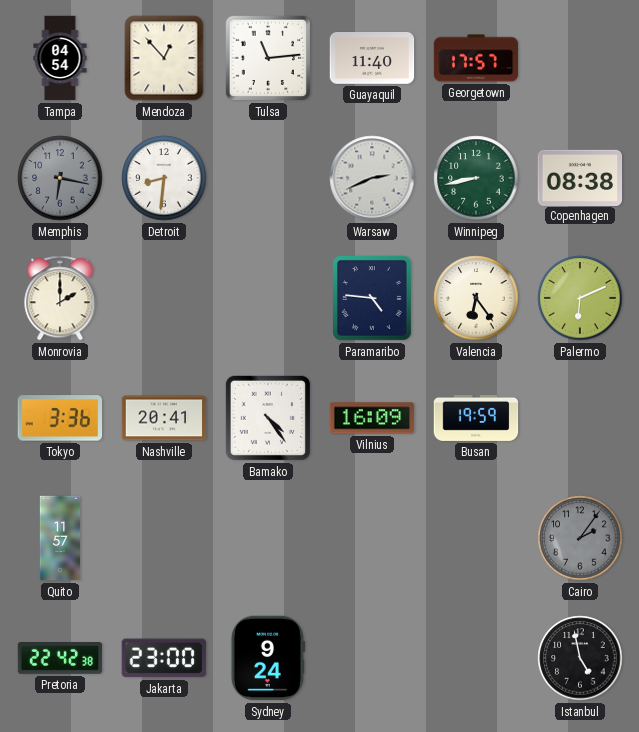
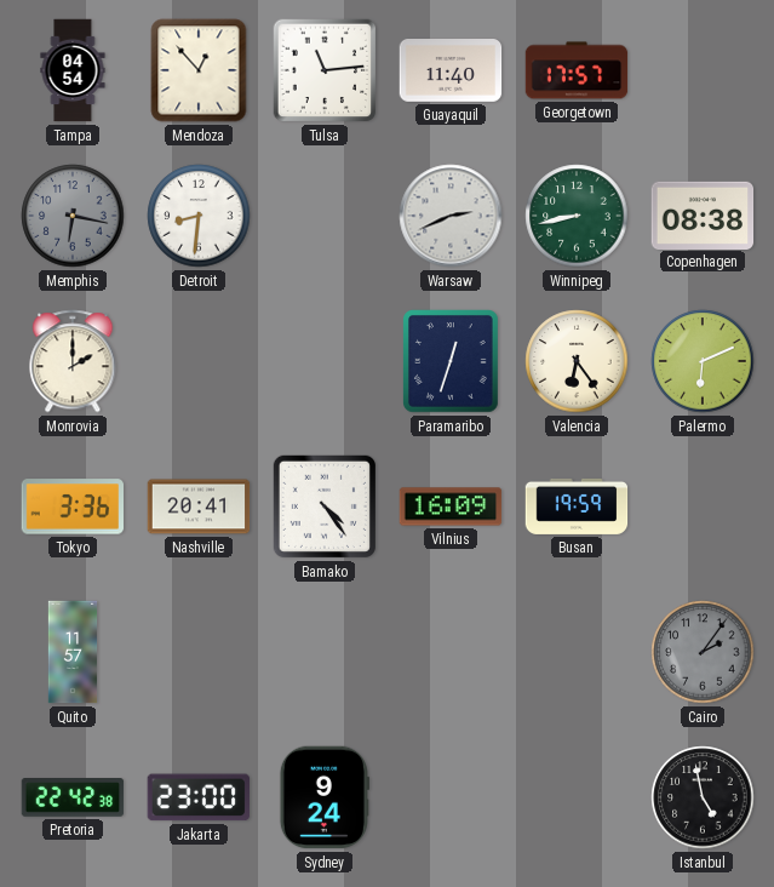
Paramaribo: 4:46 -> 12:33
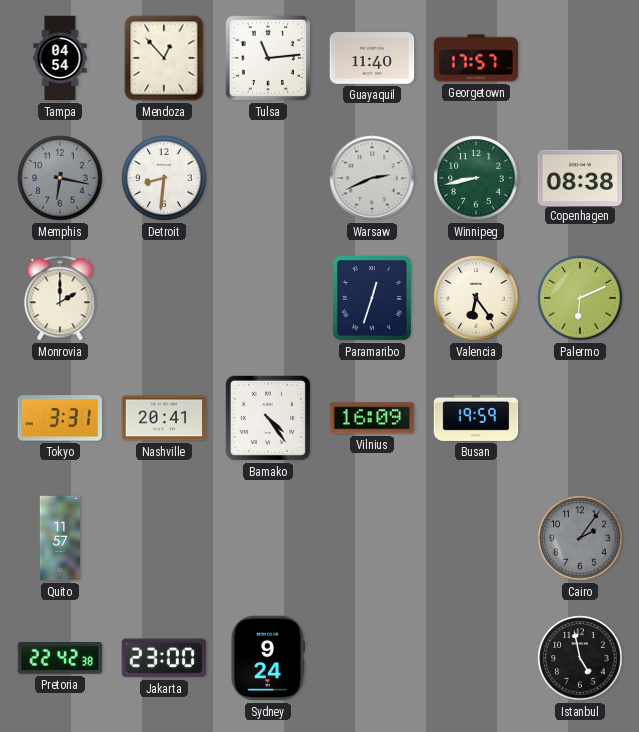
Tokyo: 3:36 -> 3:31
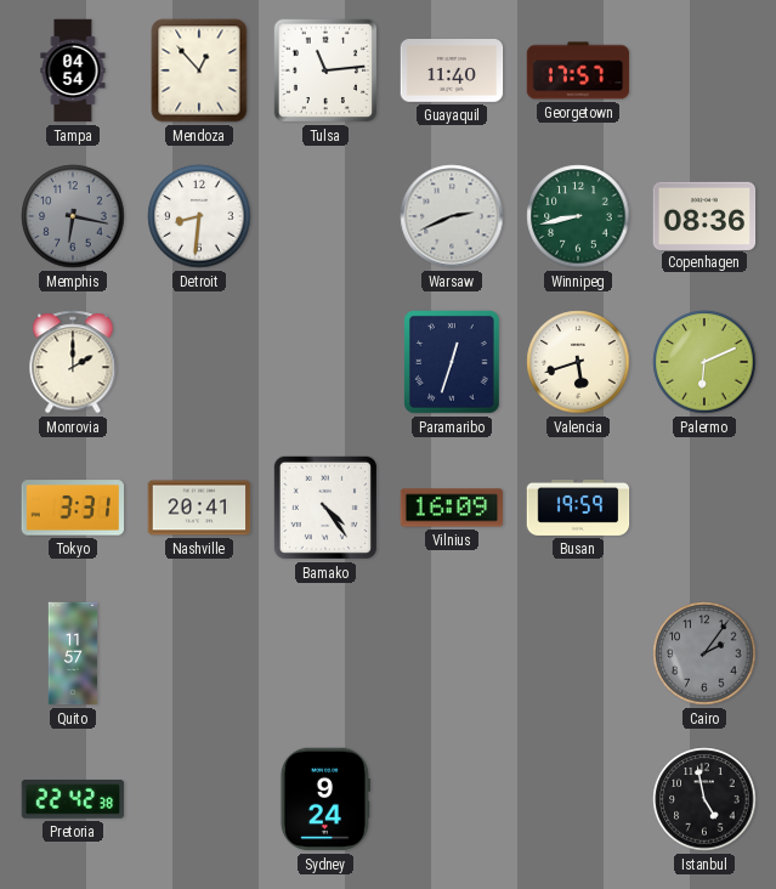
Copenhagen: 08:38 -> 08:36
Valencia: 6:24 -> 5:42
Jakarta: 23:00 -> none
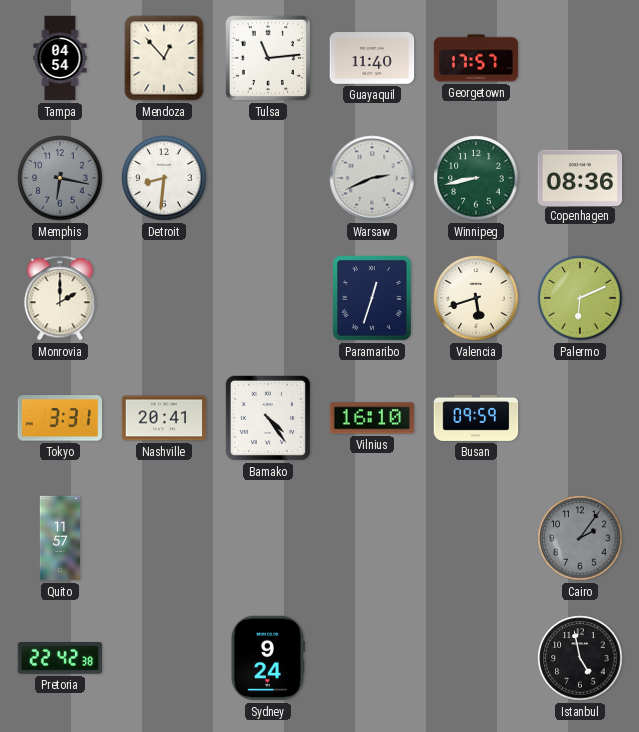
Vilnius: 16:09 -> 16:10
Busan: 19:59 -> 09:59
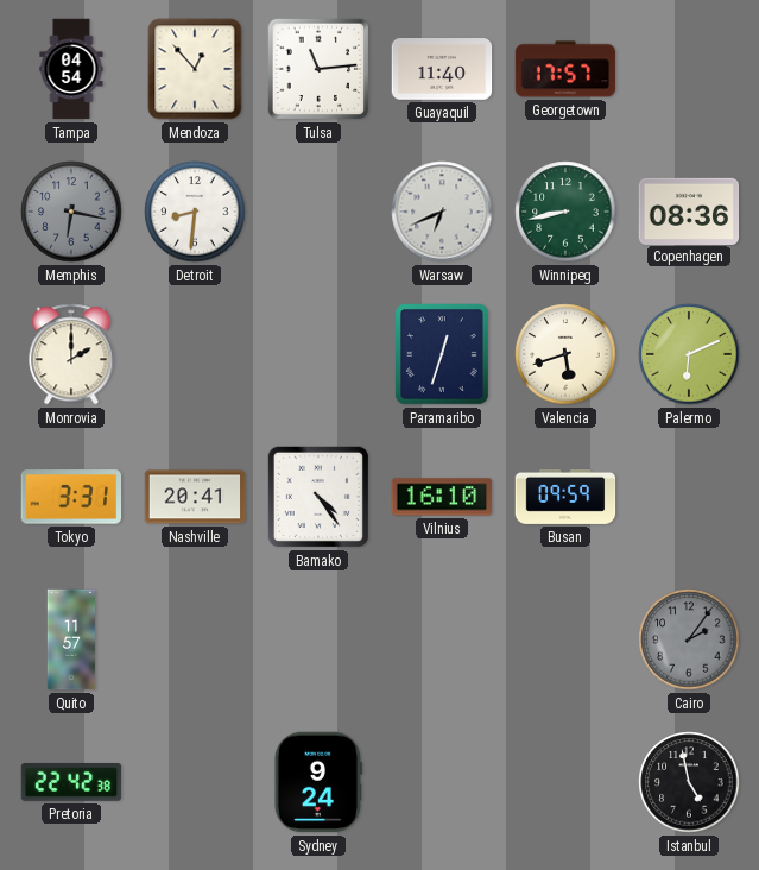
Warsaw: 2:41 -> 6:41
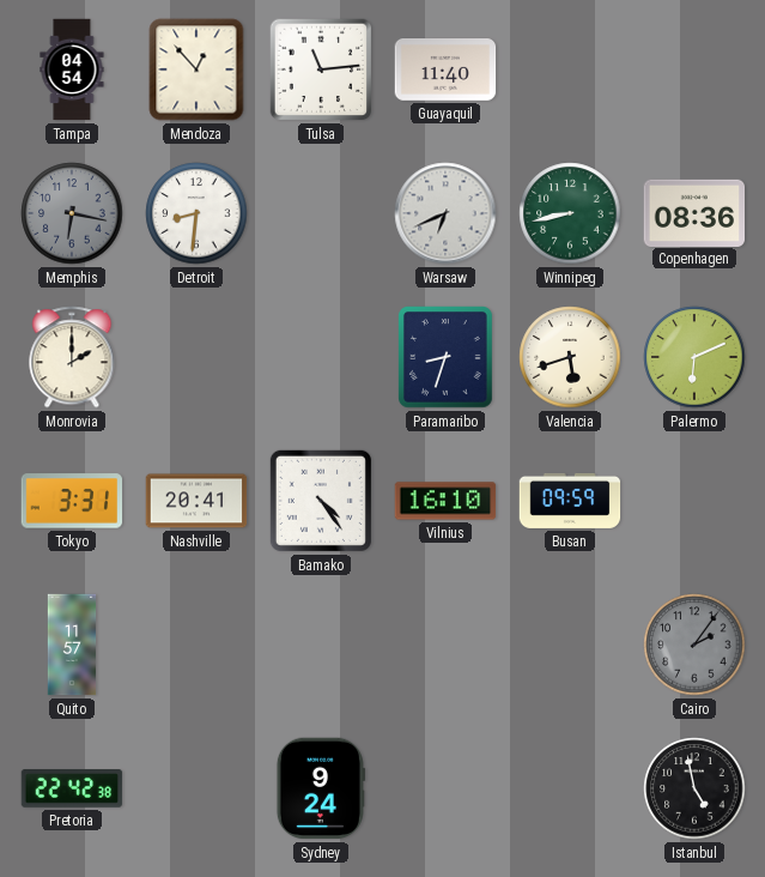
Georgetown: 17:57 -> none
Paramaribo: 12:33 -> 8:33
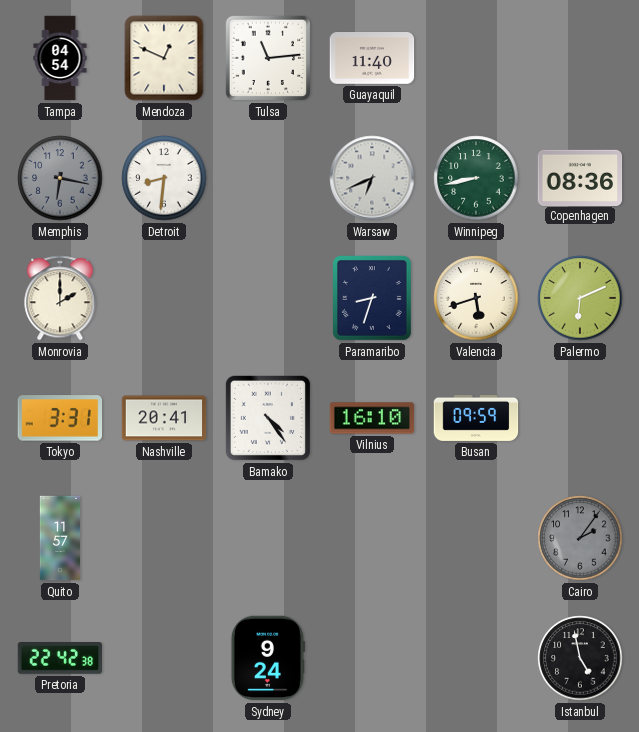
Mendoza: 12:53 -> 12:49
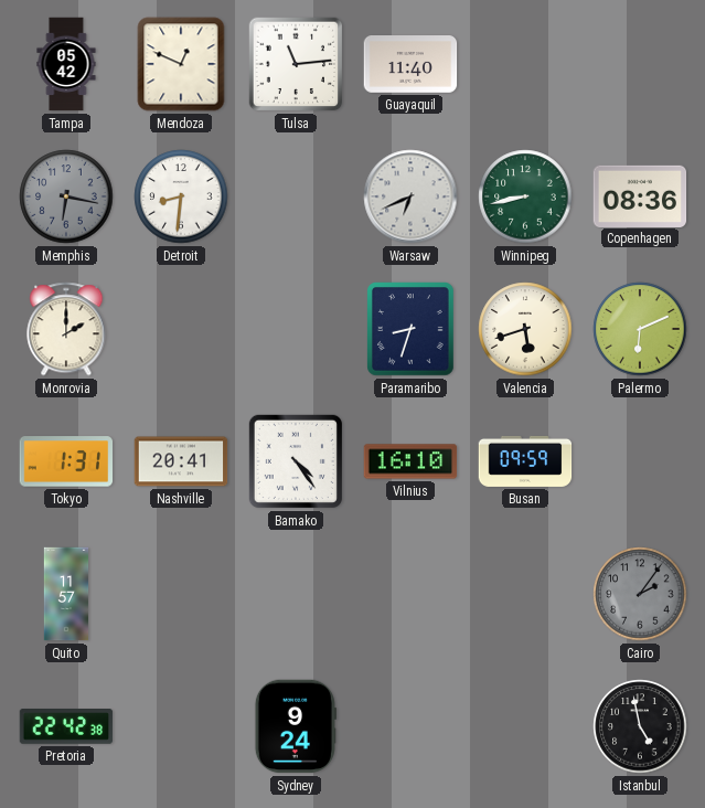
Tampa: 04:54 -> 05:42
Tokyo: 3:31 -> 1:31
